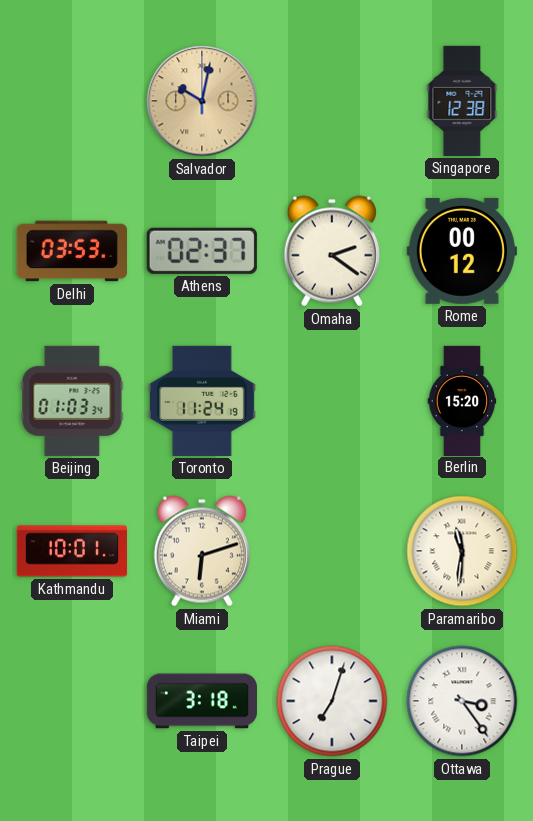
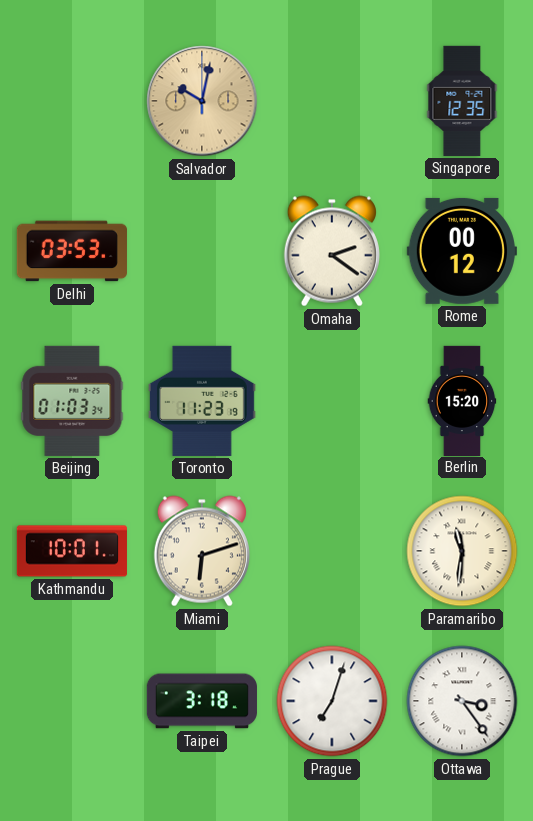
Singapore: 12:38 -> 12:35
Athens: 02:37 -> none
Toronto: 11:24 -> 11:23
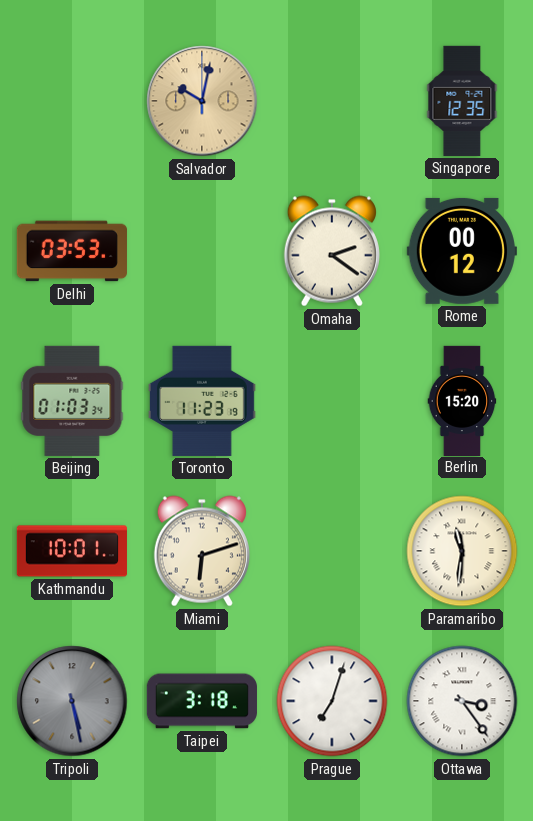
Tripoli: none -> 5:28
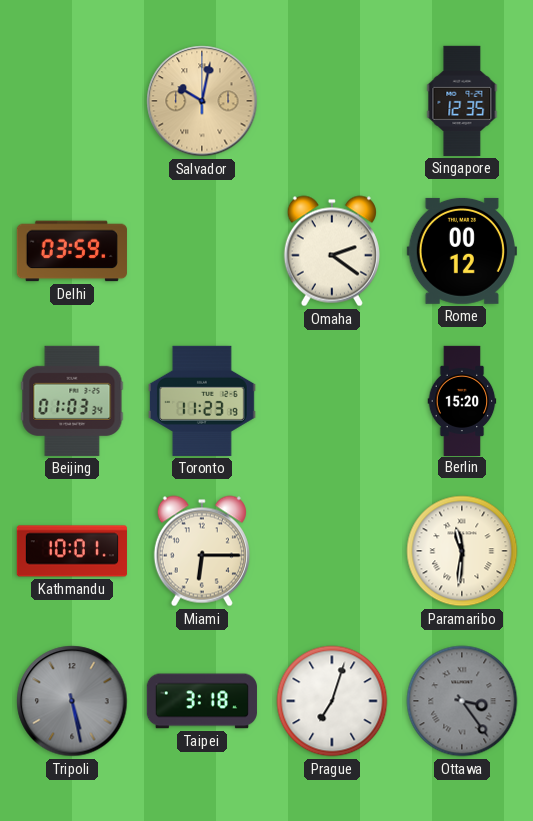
Delhi: 03:53 -> 03:59
Miami: 6:12 -> 6:15
Ottawa dial: white -> grey
